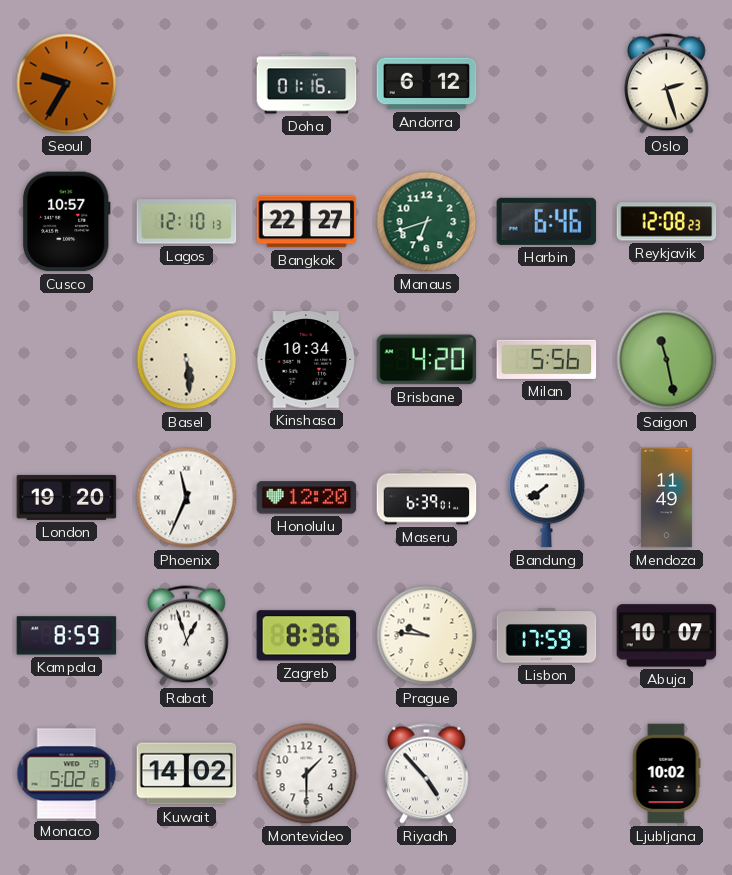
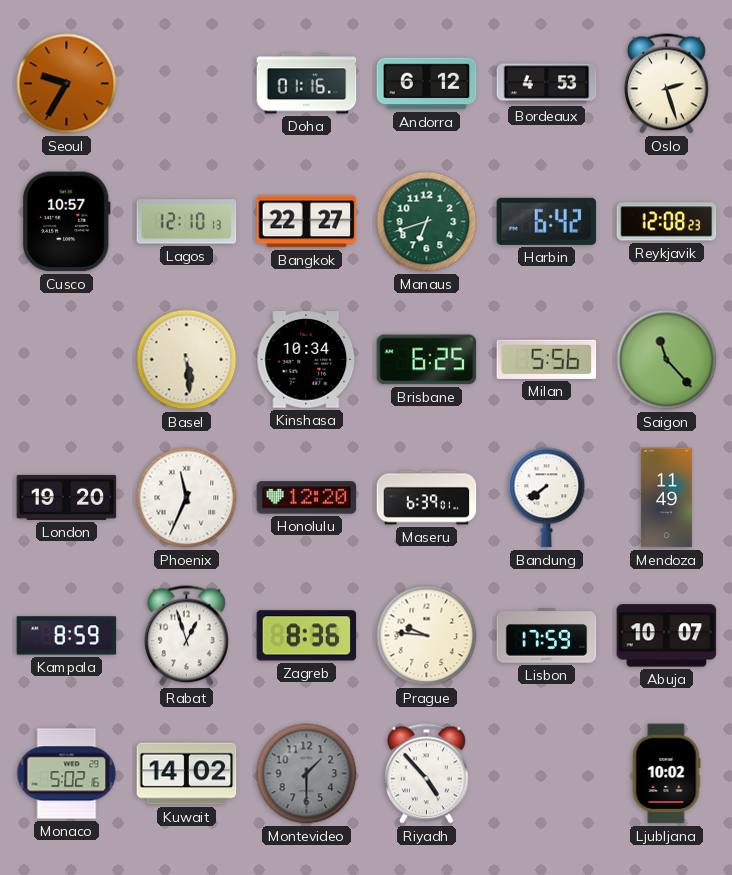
Bordeaux: none -> 4:53
Harbin: 6:46 -> 6:42
Brisbane: 4:20 -> 6:25
Saigon: 11:28 -> 11:23
Montevideo dial: white -> grey
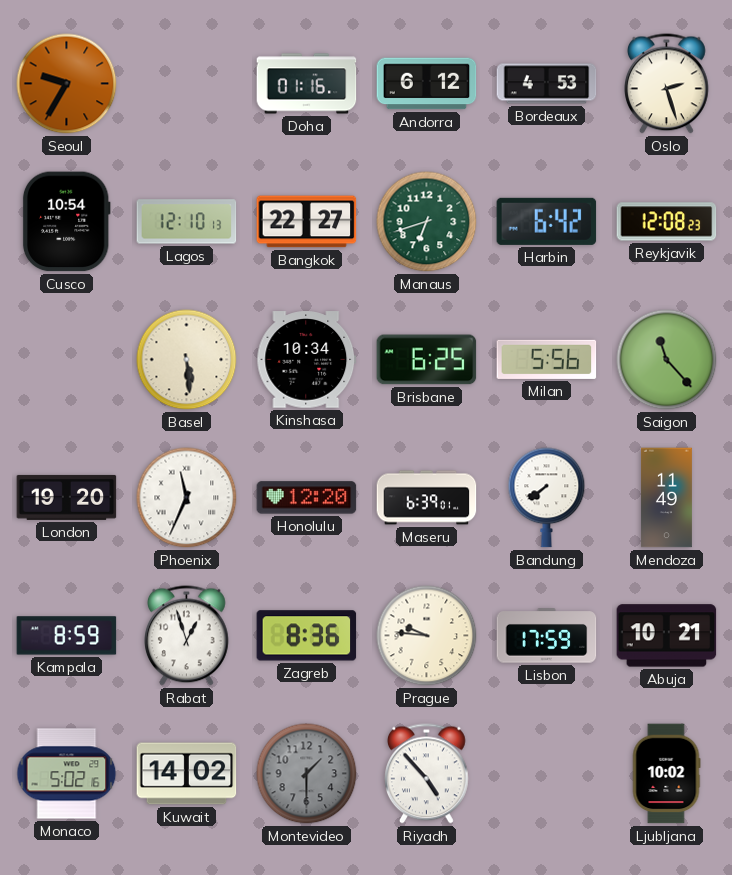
Cusco: 10:57 -> 10:54
Abuja: 10:07 -> 10:21
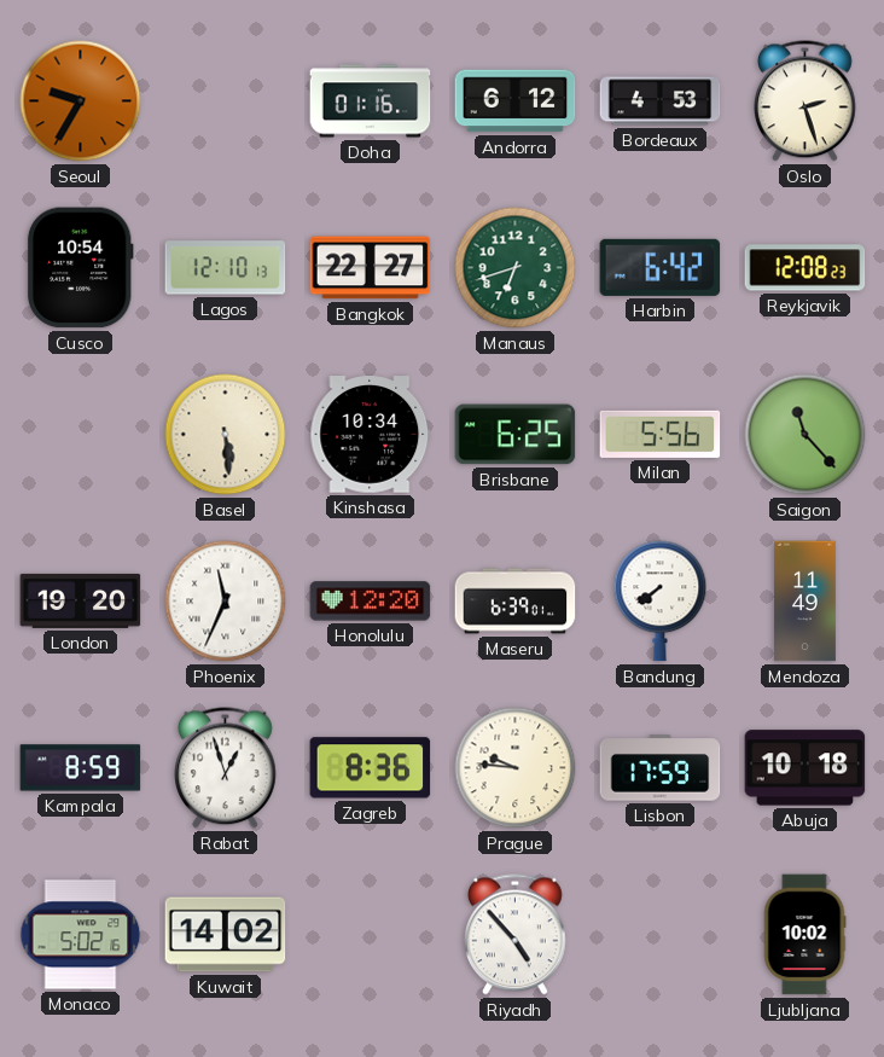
Abuja: 10:21 -> 10:18
Montevideo: 1:30 -> none
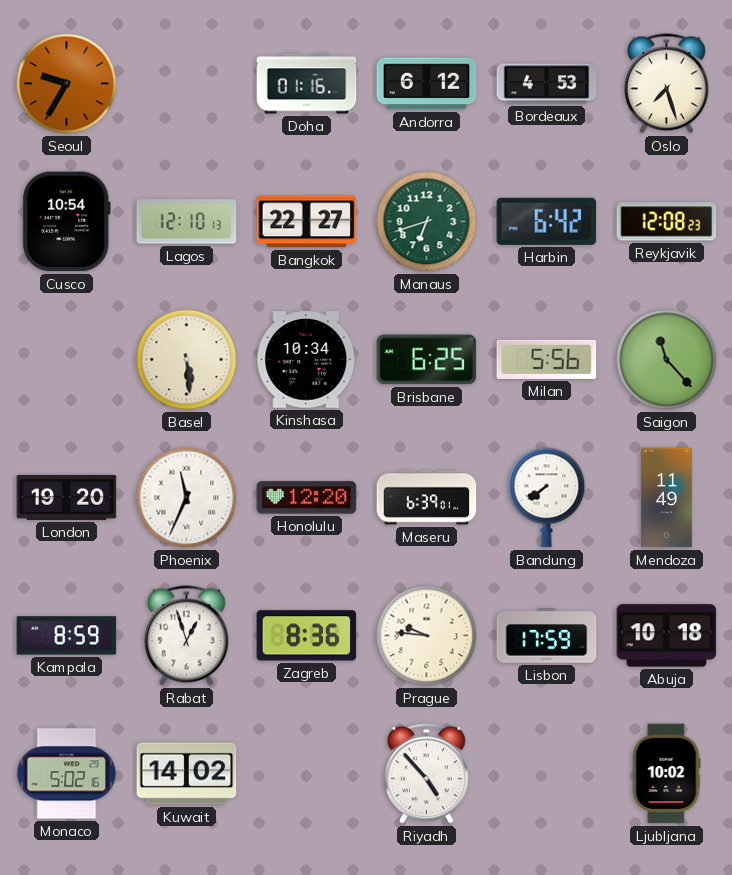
Oslo: 2:27 -> 7:27
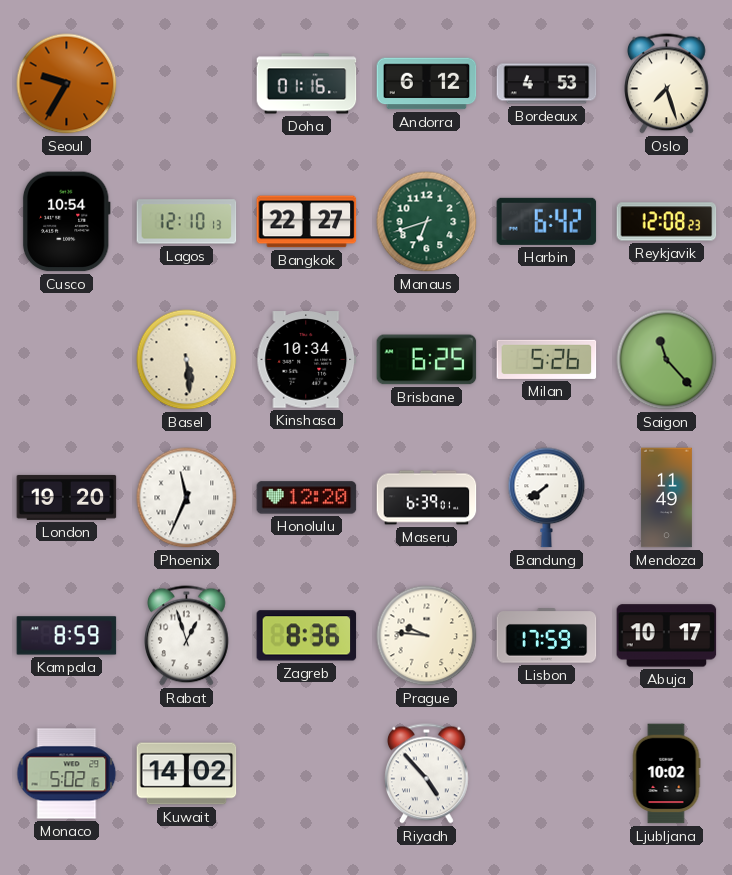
Milan: 5:56 -> 5:26
Abuja: 10:18 -> 10:17
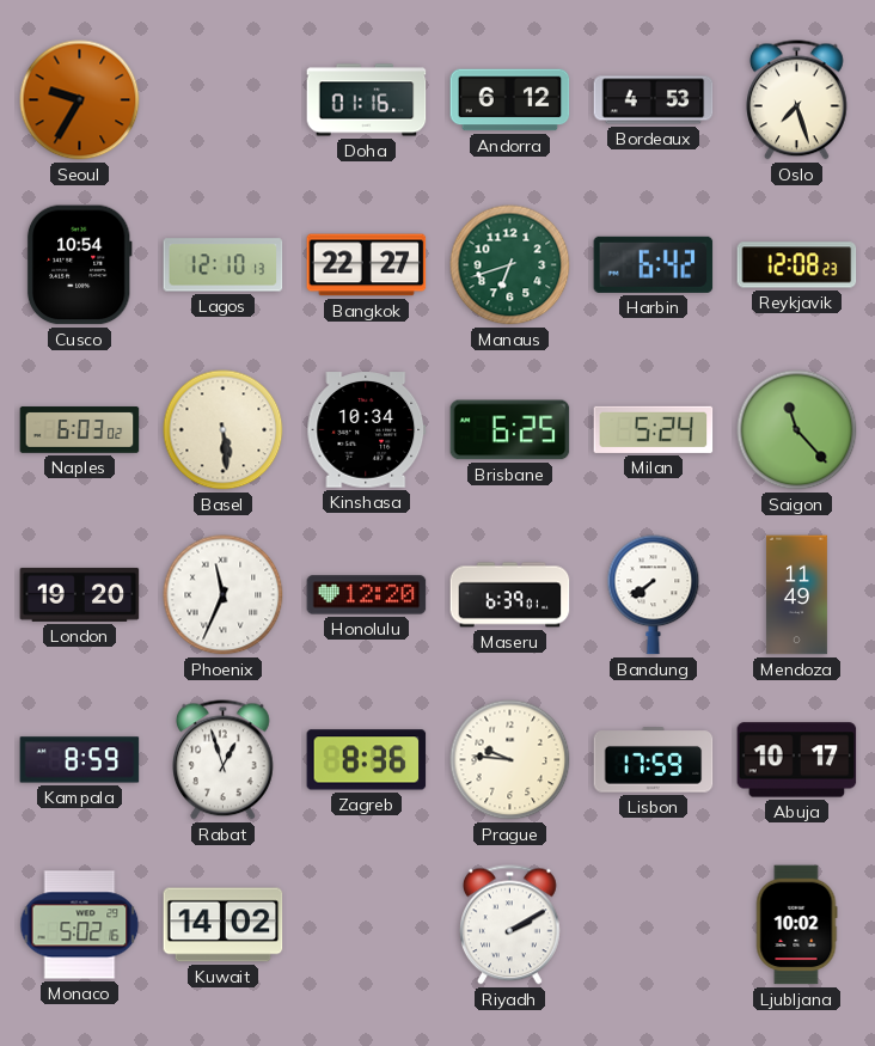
Naples: none -> 6:03
Milan: 5:26 -> 5:24
Riyadh: 4:53 -> 2:10
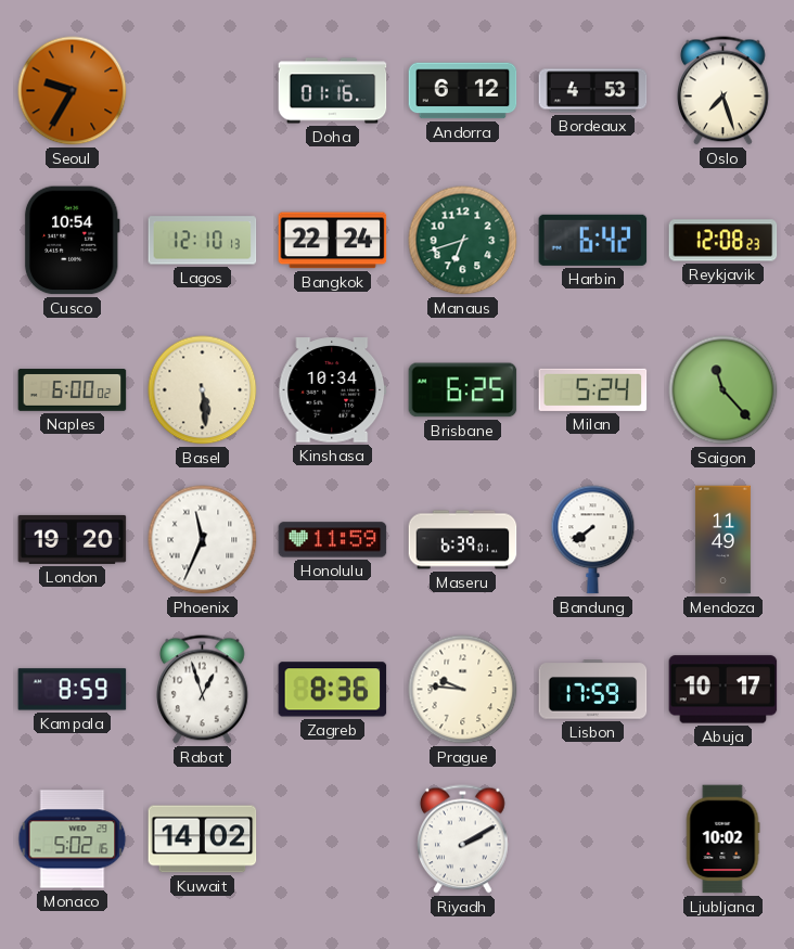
Bangkok: 22:27 -> 22:24
Naples: 6:03 -> 6:00
Honolulu: 12:20 -> 11:59
